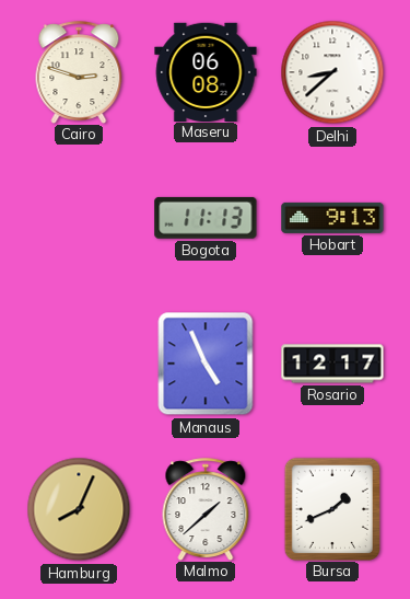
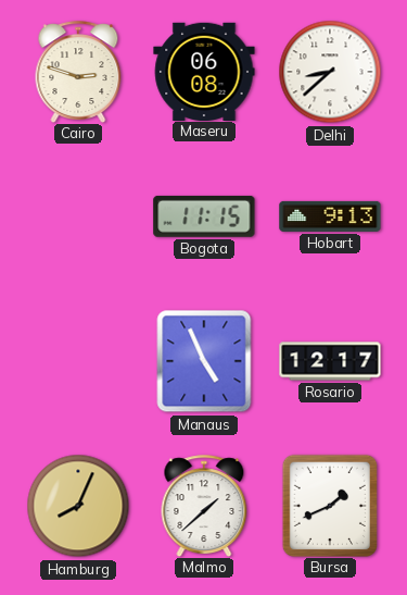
Bogota: 11:13 -> 11:15
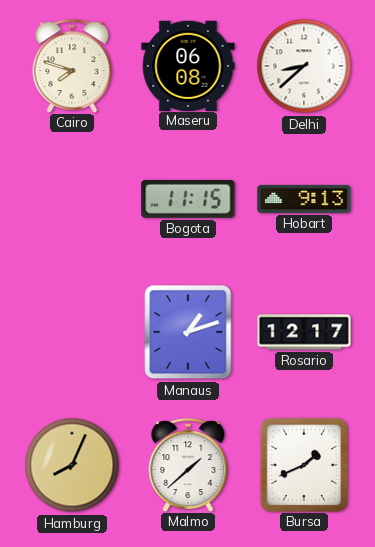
Cairo: 2:48 -> 7:48
Manaus: 4:56 -> 1:12
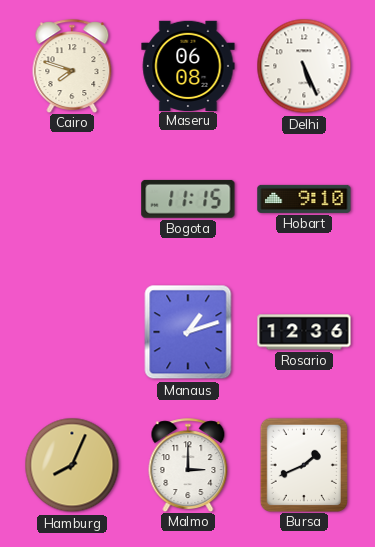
Delhi: 8:38 -> 5:26
Hobart: 9:13 -> 9:10
Rosario: 12:17 -> 12:36
Malmo: 1:38 -> 3:00
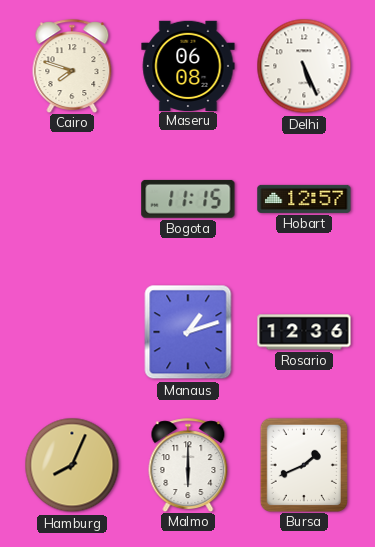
Hobart: 9:10 -> 12:57
Malmo: 3:00 -> 6:00
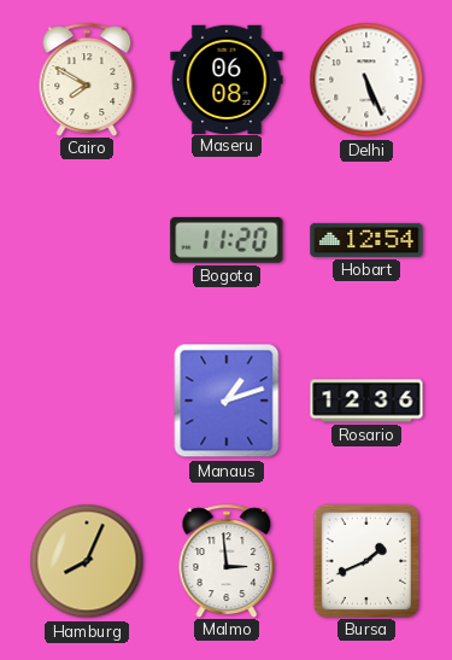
Cairo: 7:48 -> 7:50
Bogota: 11:15 -> 11:20
Hobart: 12:57 -> 12:54
Malmo: 6:00 -> 2:59
